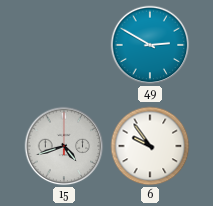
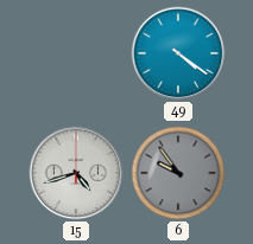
49: 2:50 -> 4:21
6 dial: white -> grey
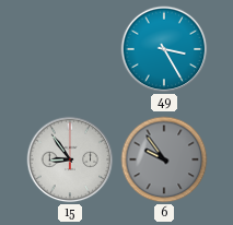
49: 4:21 -> 3:25
15: 4:42 -> 8:54
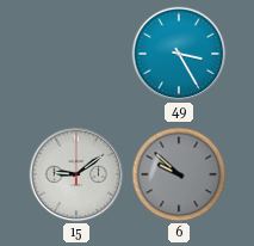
15: 8:54 -> 9:09
6: 9:54 -> 9:52
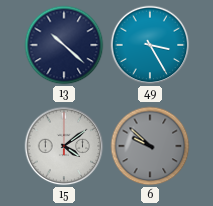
13: none -> 10:22
15: 9:09 -> 4:09
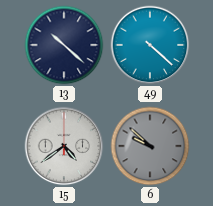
49: 3:25 -> 4:22
15: 4:09 -> 4:39
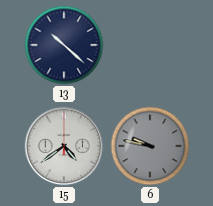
49: 4:22 -> none
6: 9:52 -> 9:47
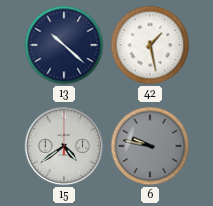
42: none -> 1:28
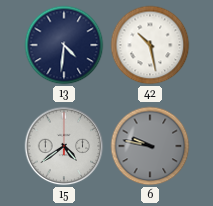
13: 10:22 -> 4:31
42: 1:28 -> 10:28
